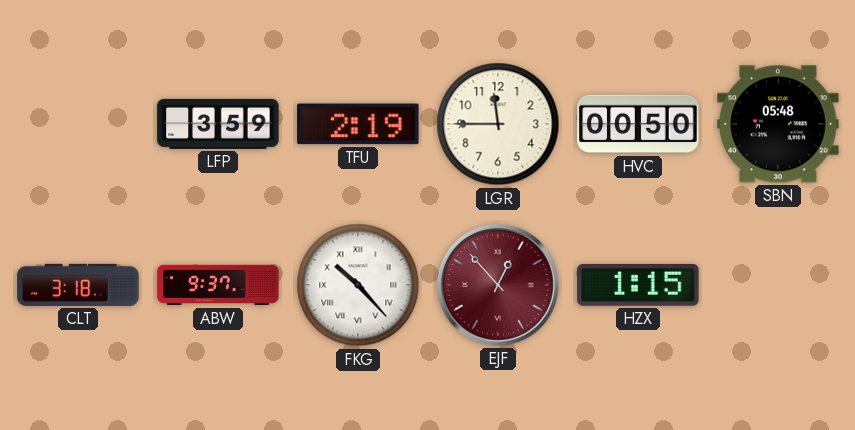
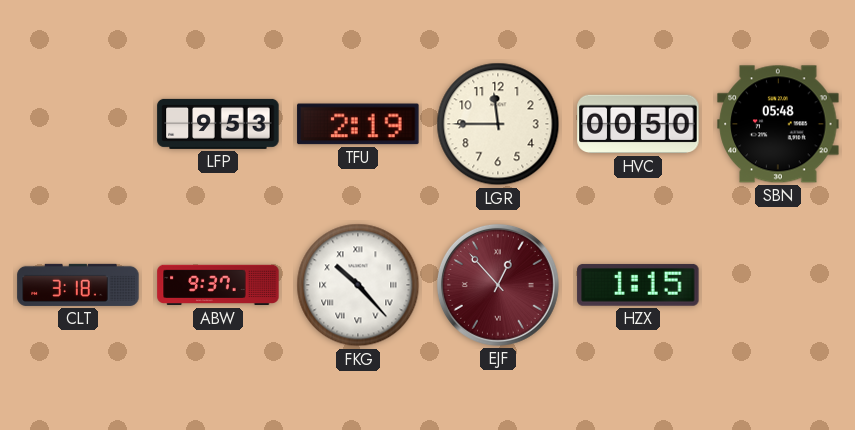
LFP: 3:59 -> 9:53
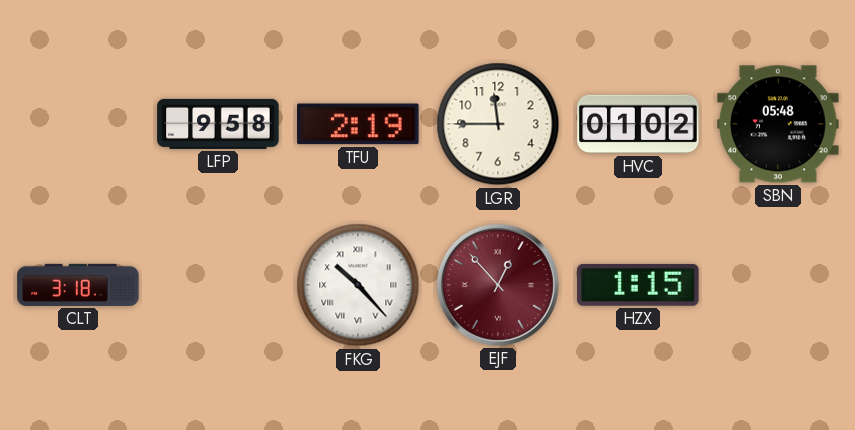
LFP: 9:53 -> 9:58
HVC: 00:50 -> 01:02
ABW: 9:37 -> none
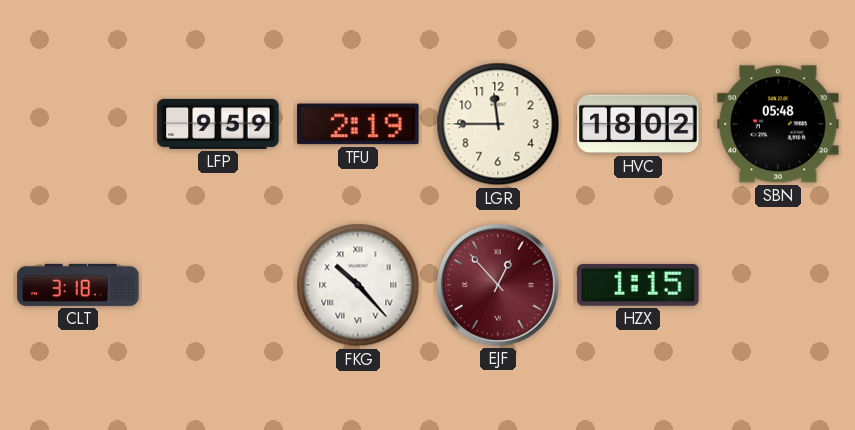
LFP: 9:58 -> 9:59
HVC: 01:02 -> 18:02
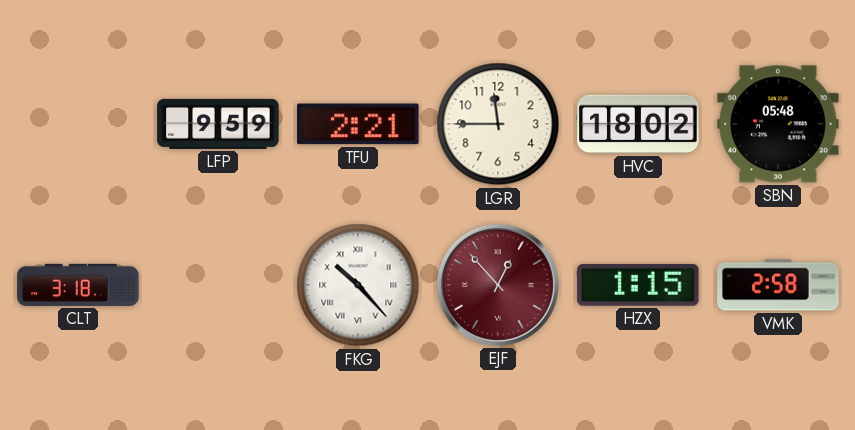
TFU: 2:19 -> 2:21
VMK: none -> 2:58
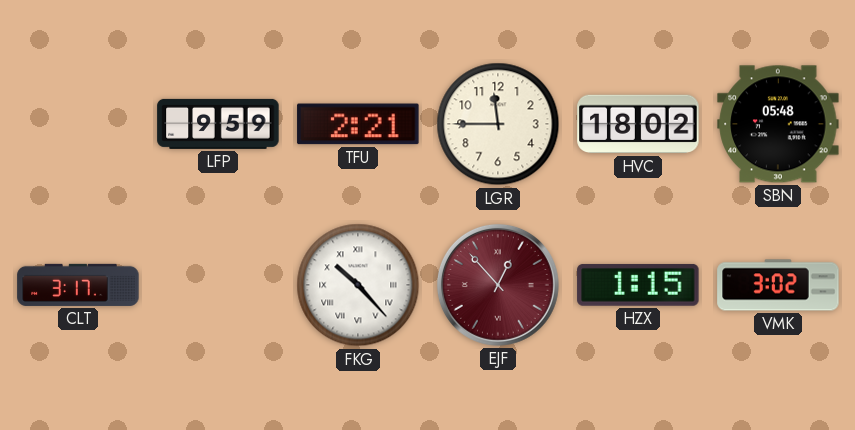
CLT: 3:18 -> 3:17
VMK: 2:58 -> 3:02
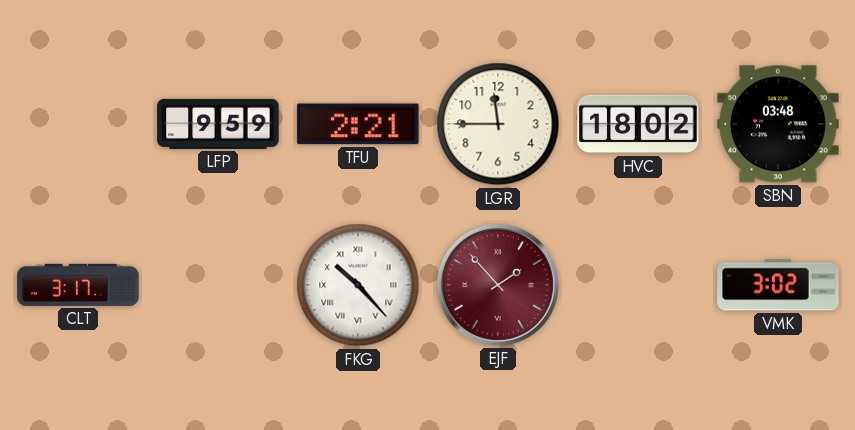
SBN: 05:48 -> 03:48
EJF: 12:53 -> 1:53
HZX: 1:15 -> none
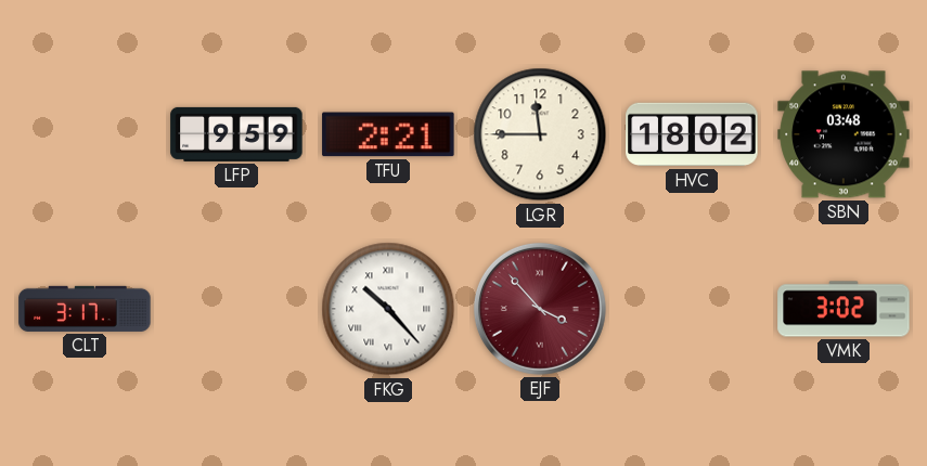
EJF: 1:53 -> 3:53
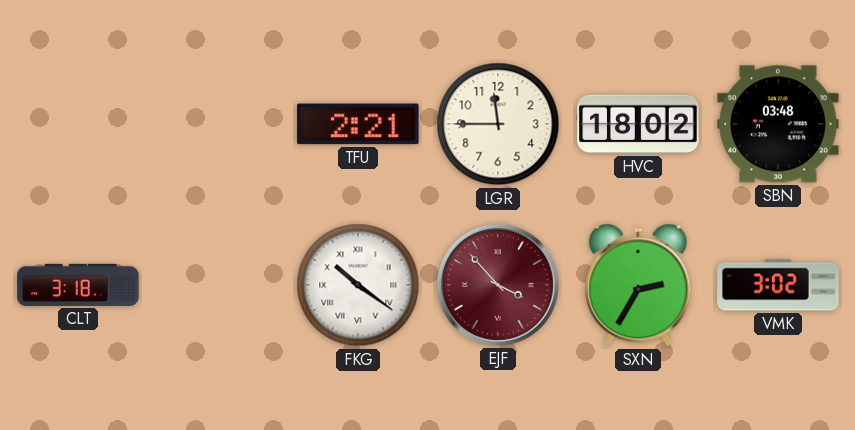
LFP: 9:59 -> none
CLT: 3:17 -> 3:18
FKG: 10:23 -> 10:21
SXN: none -> 2:35
